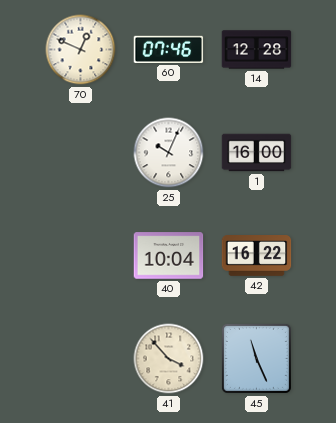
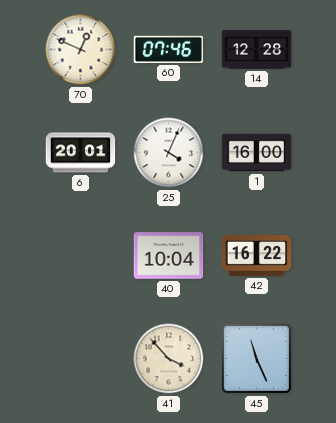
6: none -> 20:01
25: 10:04 -> 4:04
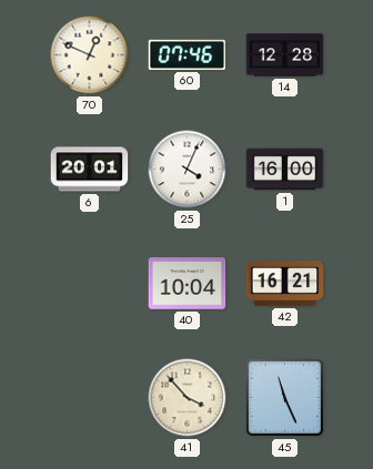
42: 16:22 -> 16:21
